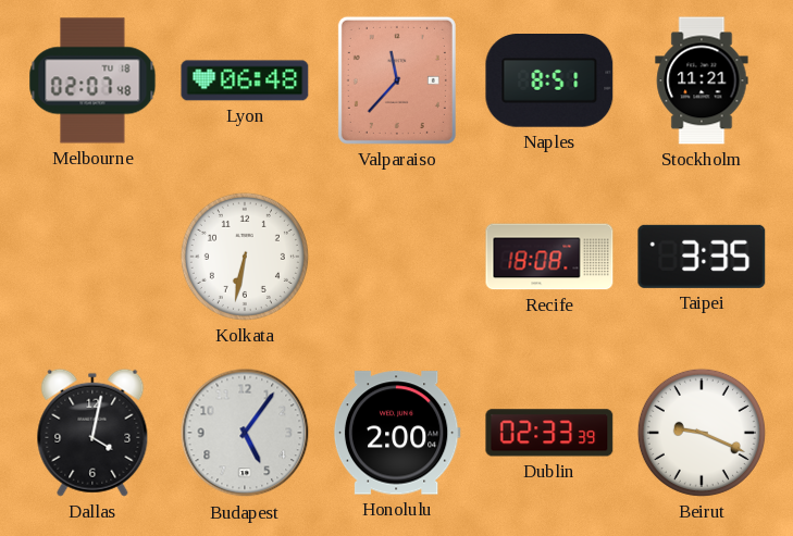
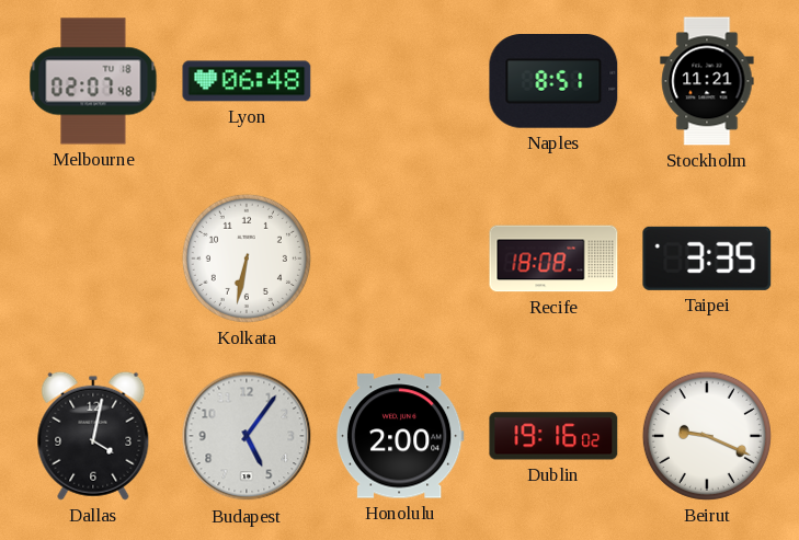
Valparaiso: 11:37 -> none
Dublin: 02:33 -> 19:16
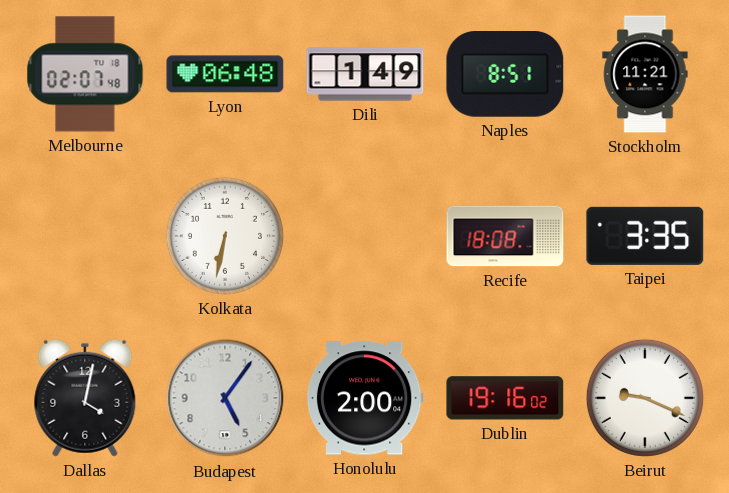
Dili: none -> 1:49
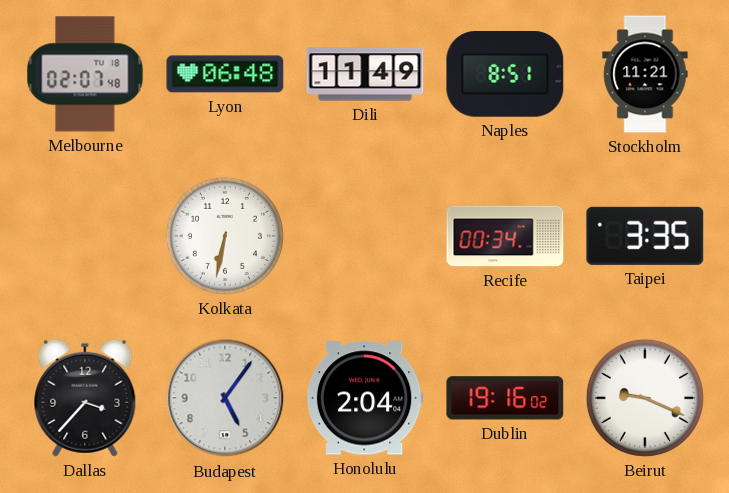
Dili: 1:49 -> 11:49
Recife: 18:08 -> 00:34
Dallas: 4:02 -> 3:37
Honolulu: 2:00 -> 2:04
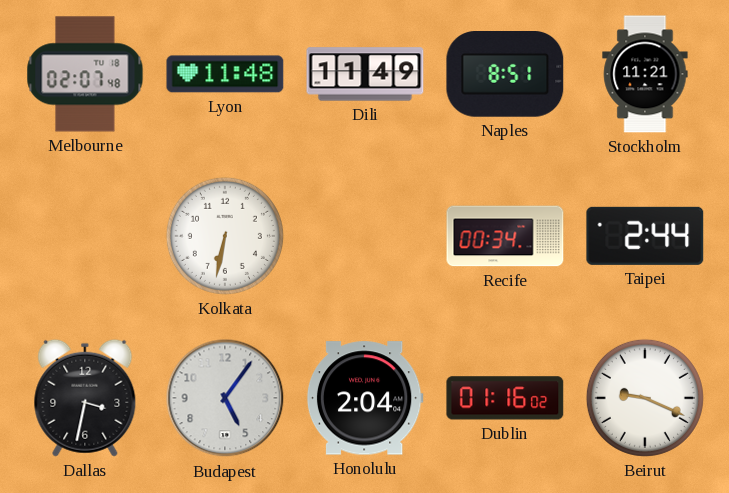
Lyon: 06:48 -> 11:48
Taipei: 3:35 -> 2:44
Dallas: 3:37 -> 3:32
Dublin: 19:16 -> 01:16
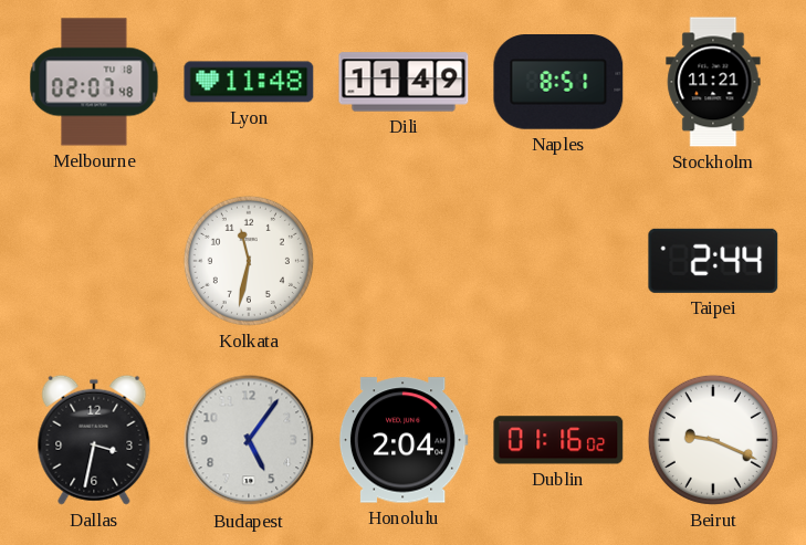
Kolkata: 6:32 -> 11:32
Recife: 00:34 -> none
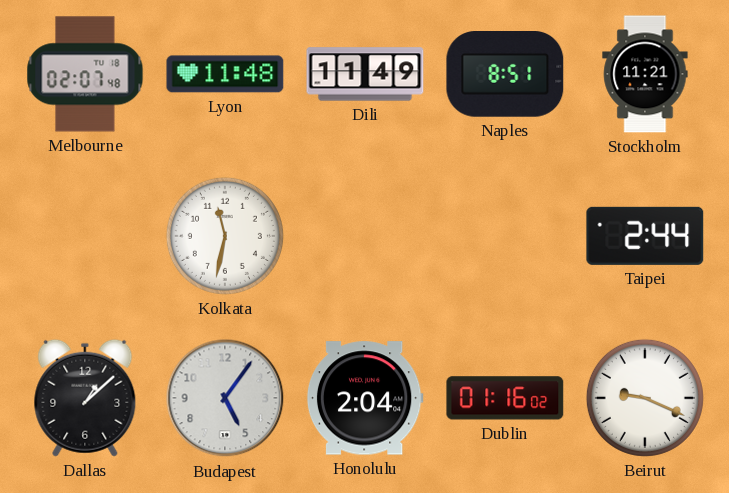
Dallas: 3:32 -> 1:08
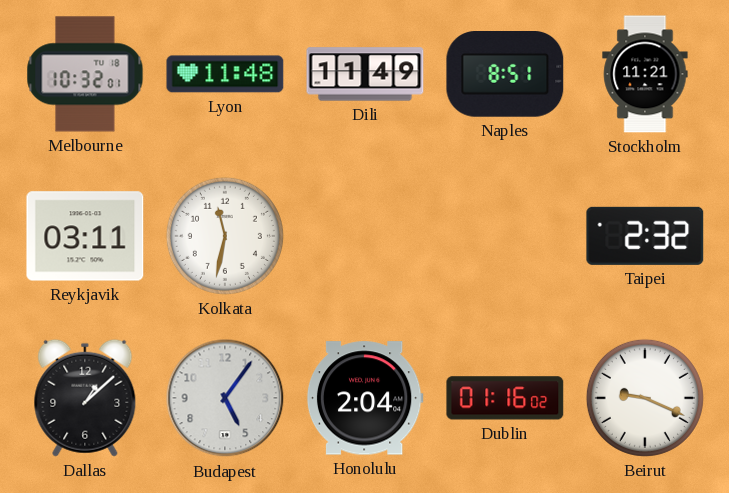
Melbourne: 02:07 -> 10:32
Reykjavik: none -> 03:11
Taipei: 2:44 -> 2:32
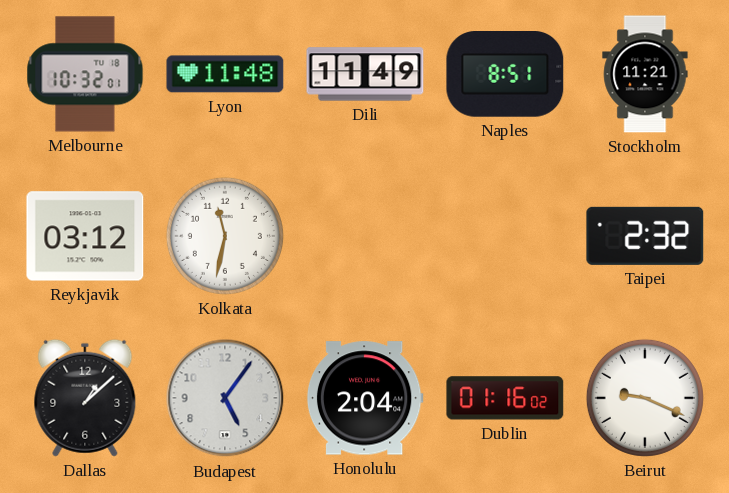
Reykjavik: 03:11 -> 03:12
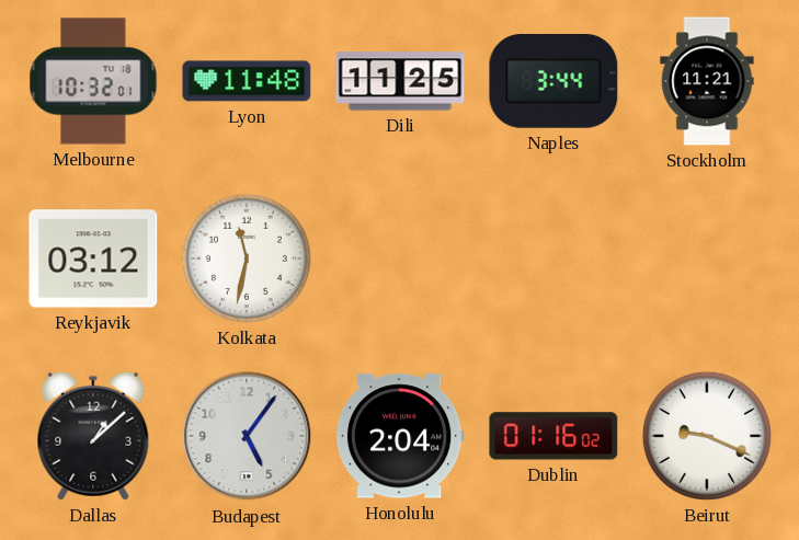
Dili: 11:49 -> 11:25
Naples: 8:51 -> 3:44
Taipei: 2:32 -> none
